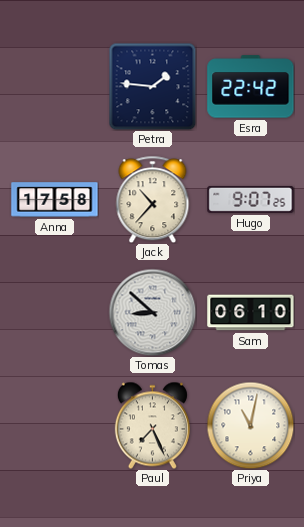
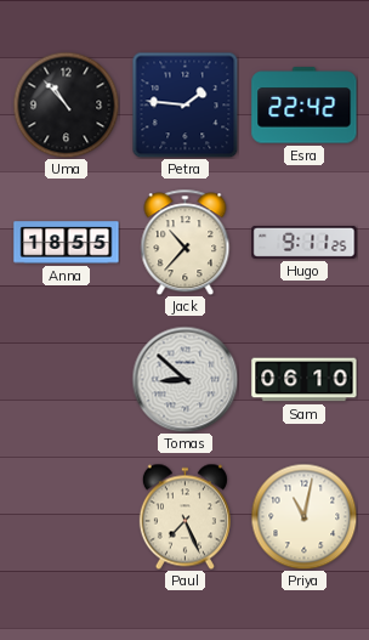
Uma: none -> 10:53
Anna: 17:58 -> 18:55
Hugo: 9:07 -> 9:11
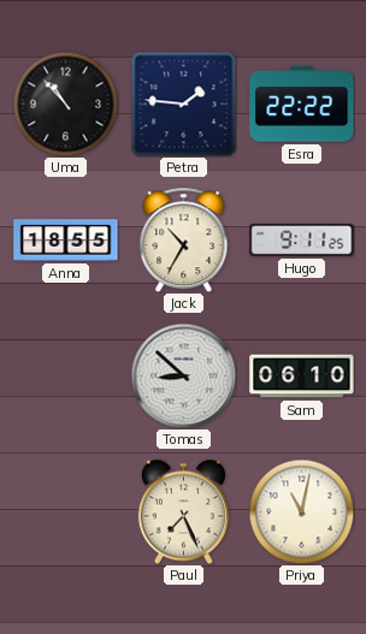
Esra: 22:42 -> 22:22
Jack: 10:37 -> 10:35
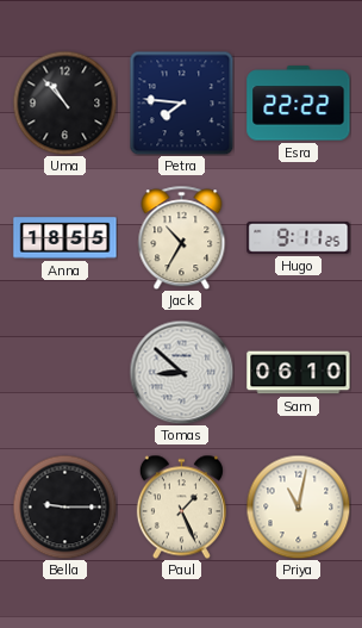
Petra: 1:46 -> 7:46
Bella: none -> 9:15
Paul: 7:26 -> 1:26
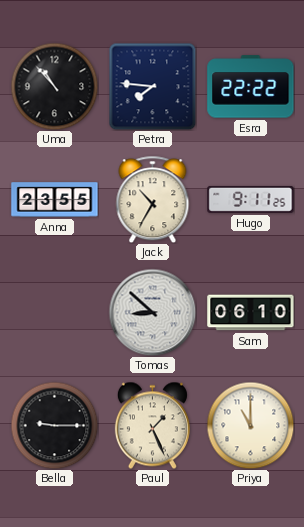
Anna: 18:55 -> 23:55
Priya: 11:02 -> 11:00
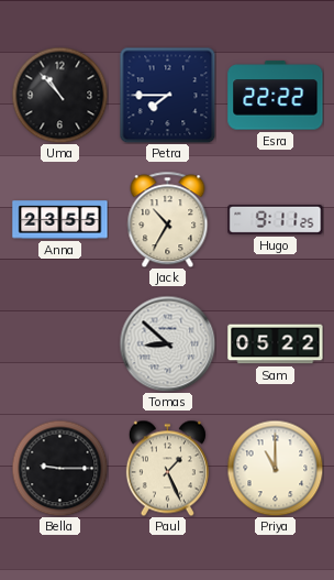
Petra: 7:46 -> 7:45
Sam: 06:10 -> 05:22
